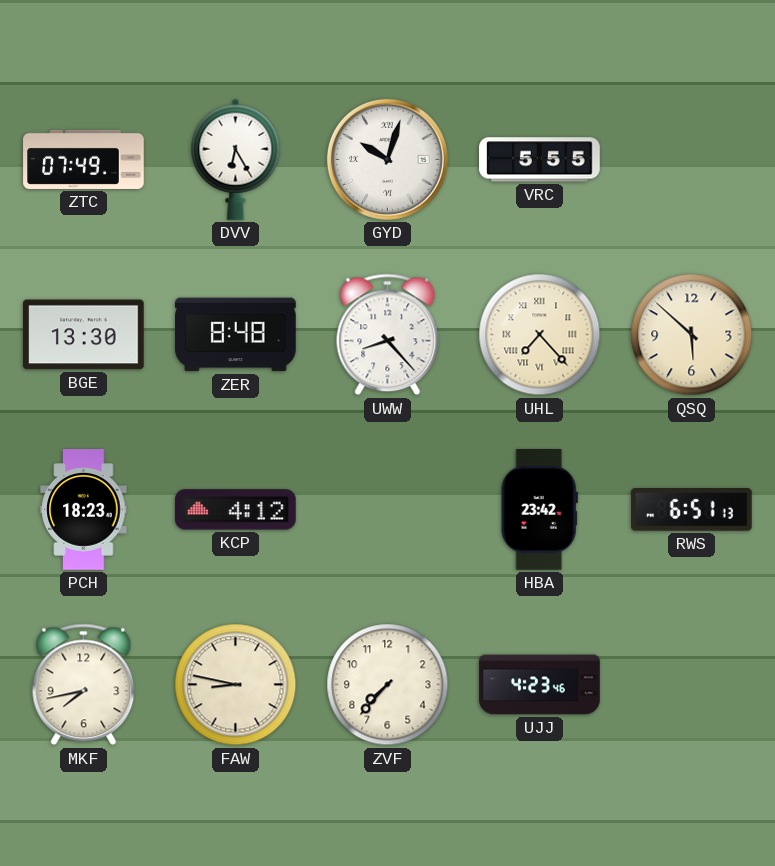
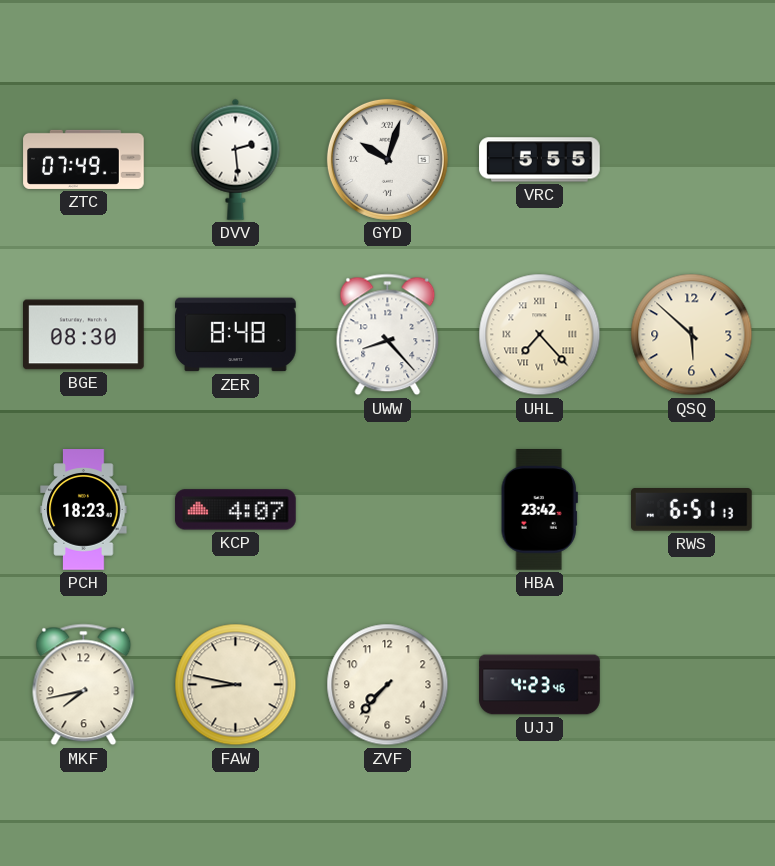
DVV: 6:25 -> 2:29
BGE: 13:30 -> 08:30
KCP: 4:12 -> 4:07
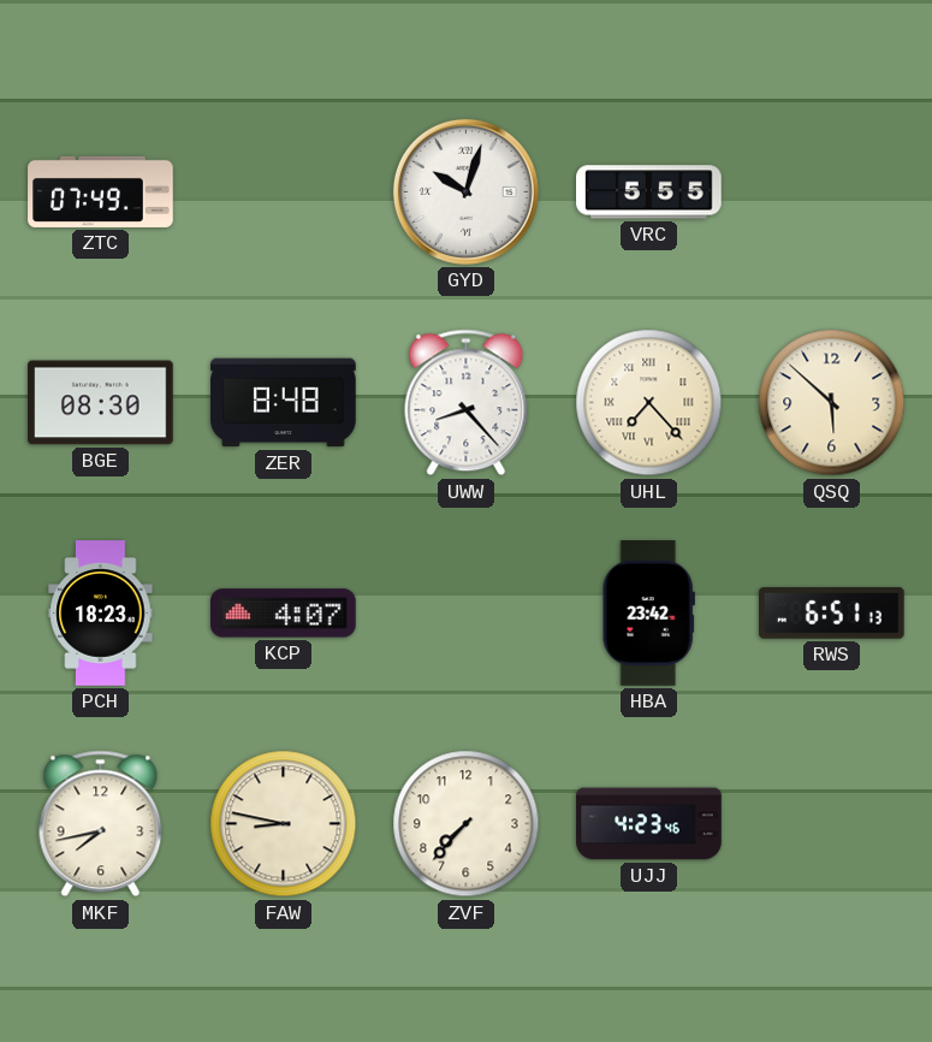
DVV: 2:29 -> none
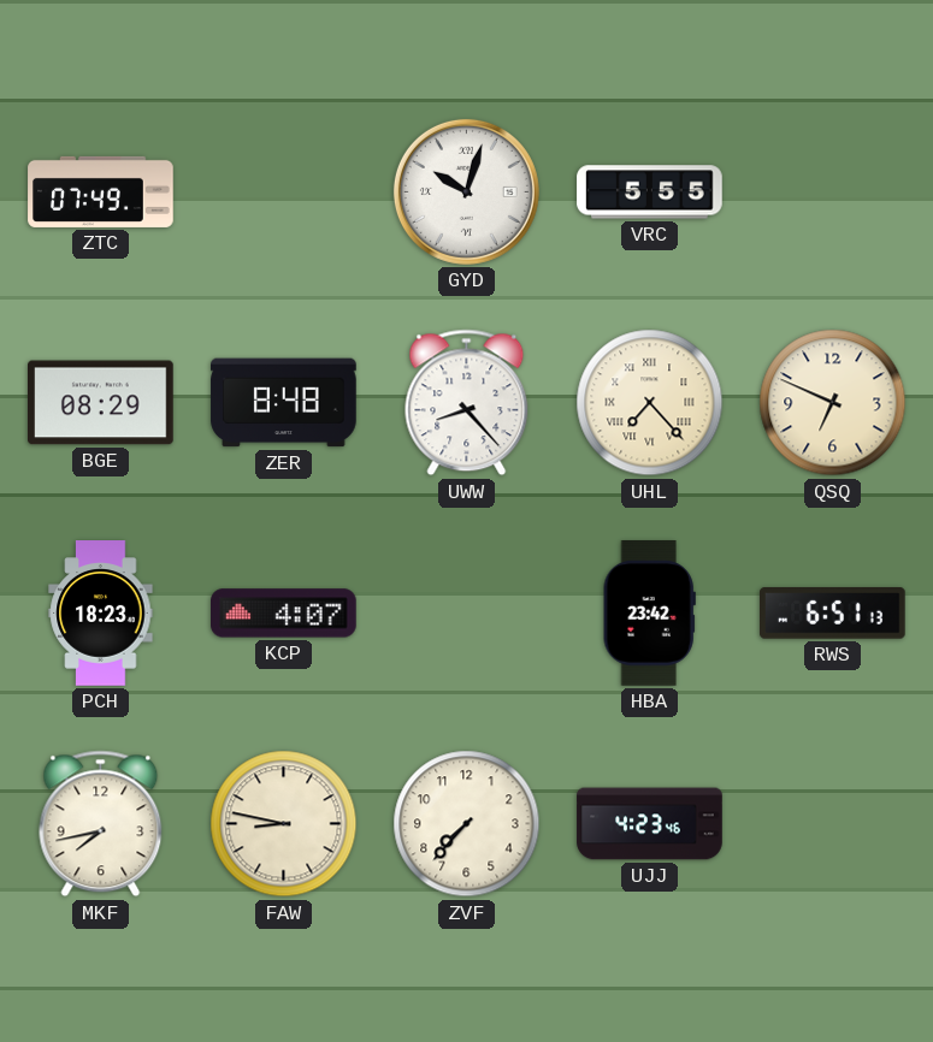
BGE: 08:30 -> 08:29
QSQ: 5:52 -> 6:49
